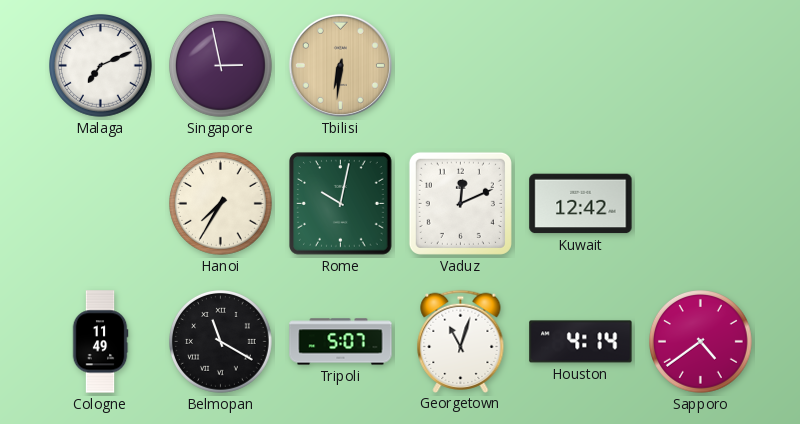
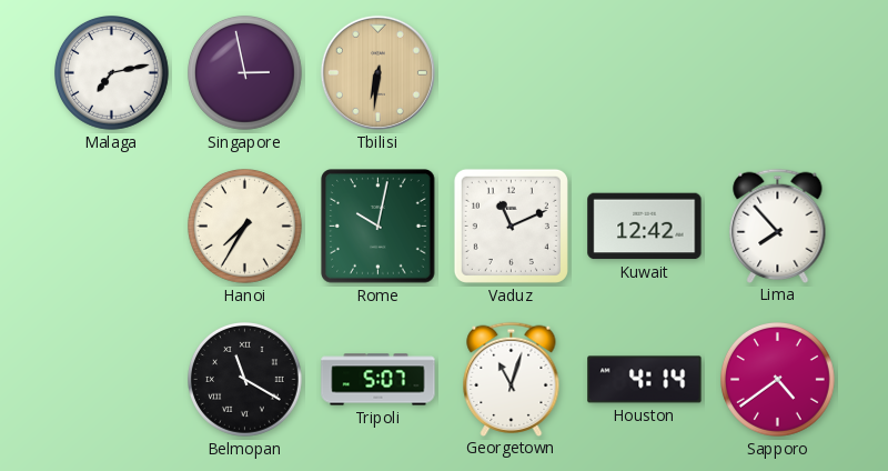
Malaga: 7:11 -> 7:13
Vaduz: 12:11 -> 11:11
Lima: none -> 7:53
Cologne: 11:49 -> none
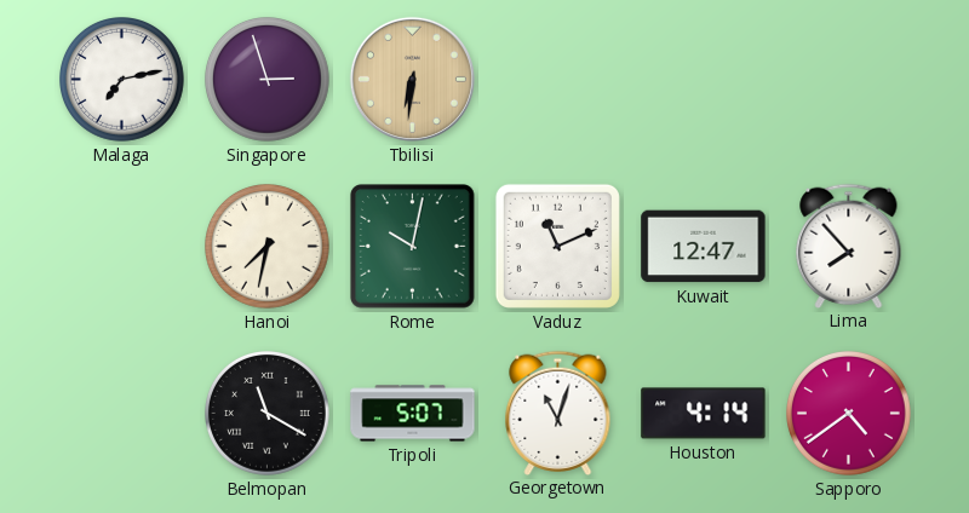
Singapore: 2:58 -> 2:57
Hanoi: 7:35 -> 7:32
Kuwait: 12:42 -> 12:47
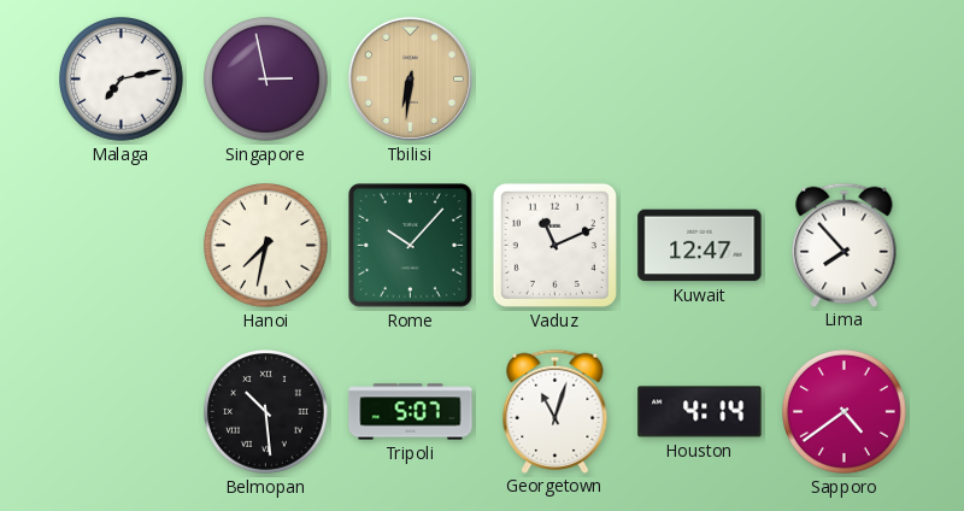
Singapore: 2:57 -> 2:58
Rome: 10:02 -> 10:07
Belmopan: 11:20 -> 10:29
